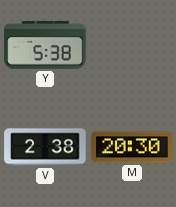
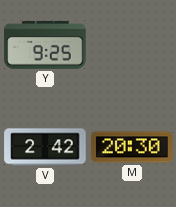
Y: 5:38 -> 9:25
V: 2:38 -> 2:42
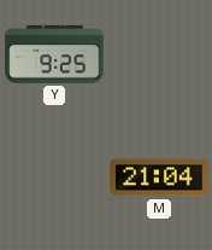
V: 2:42 -> none
M: 20:30 -> 21:04
